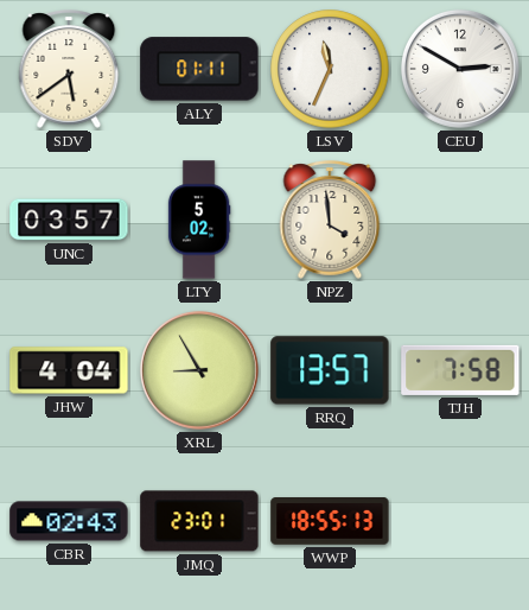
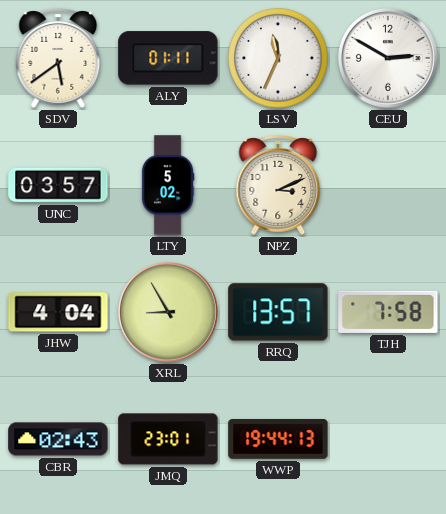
NPZ: 3:59 -> 3:11
WWP: 18:55 -> 19:44
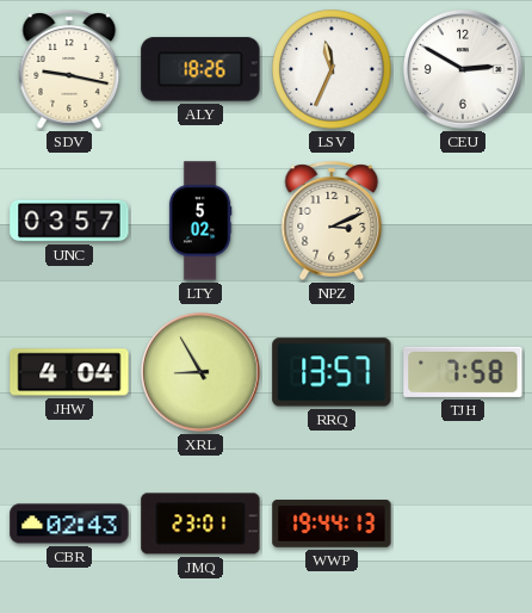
SDV: 5:39 -> 9:17
ALY: 01:11 -> 18:26
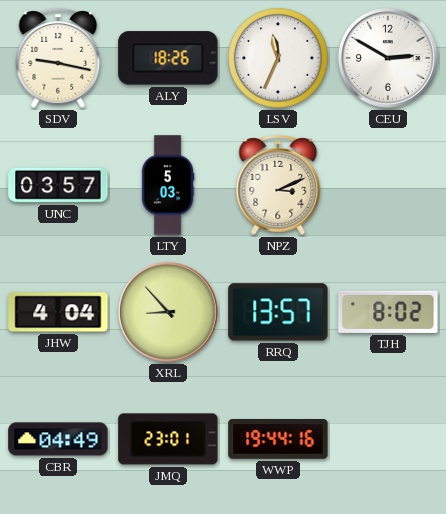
LTY: 5:02 -> 5:03
XRL: 8:55 -> 8:53
TJH: 7:58 -> 8:02
CBR: 02:43 -> 04:49
WWP: 19:44:13 -> 19:44:16
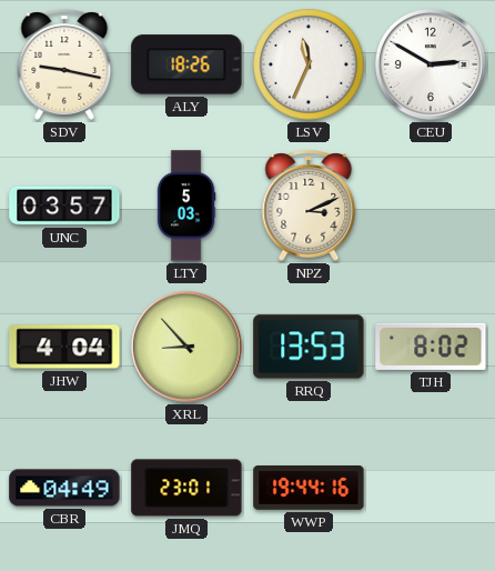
RRQ: 13:57 -> 13:53
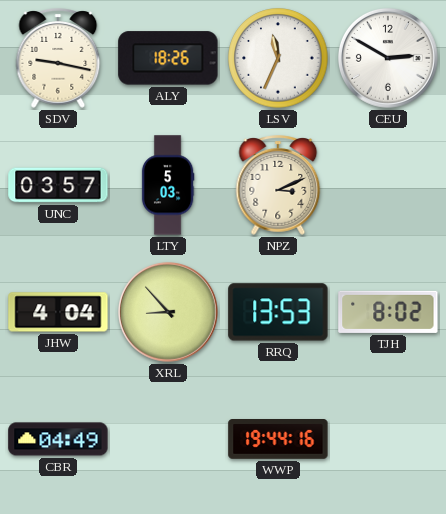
JMQ: 23:01 -> none
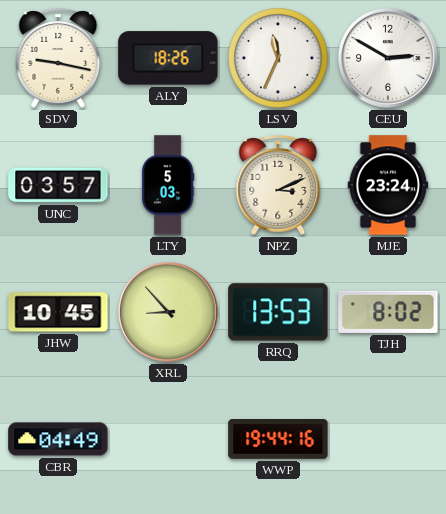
MJE: none -> 23:24
JHW: 4:04 -> 10:45
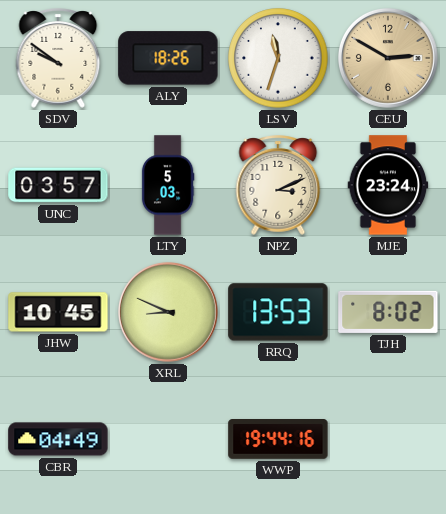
SDV: 9:17 -> 9:51
LSV: 11:34 -> 11:33
CEU dial: white -> champagne
XRL: 8:53 -> 8:49
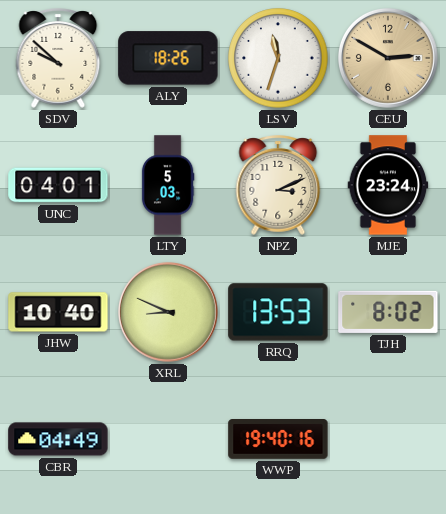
SDV: 9:51 -> 9:52
UNC: 03:57 -> 04:01
JHW: 10:45 -> 10:40
WWP: 19:44 -> 19:40
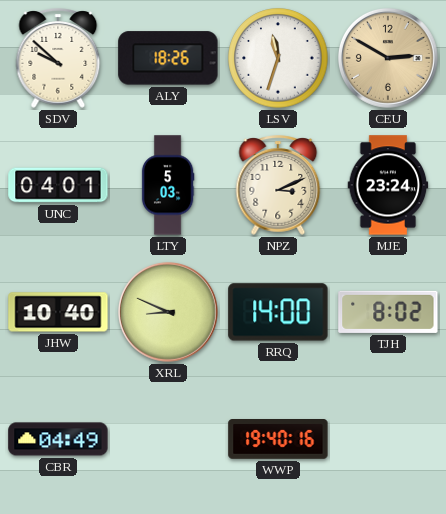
RRQ: 13:53 -> 14:00
